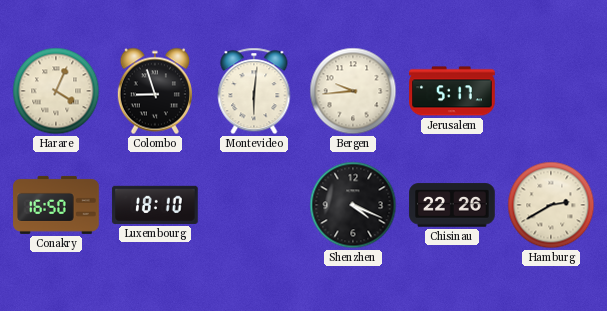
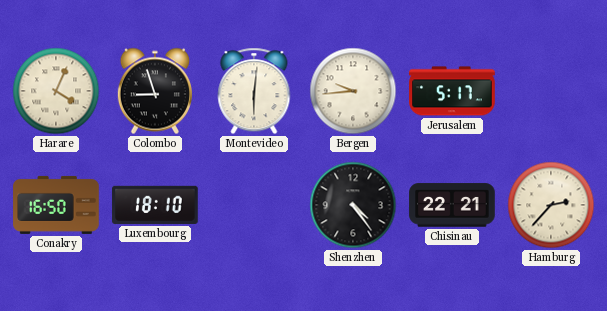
Shenzhen: 4:19 -> 4:24
Chisinau: 22:26 -> 22:21
Hamburg: 2:40 -> 2:37
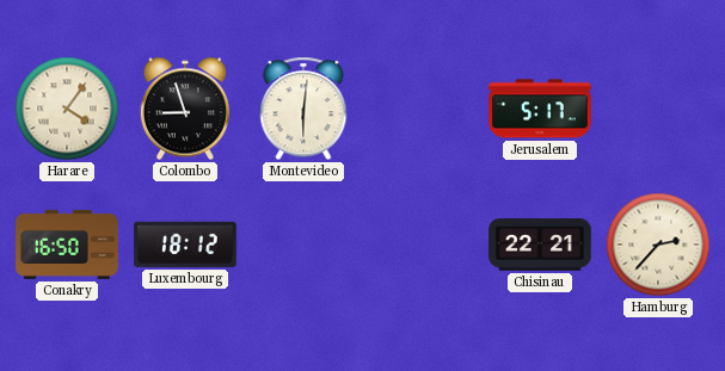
Harare: 4:04 -> 4:06
Bergen: 9:44 -> none
Luxembourg: 18:10 -> 18:12
Shenzhen: 4:24 -> none
